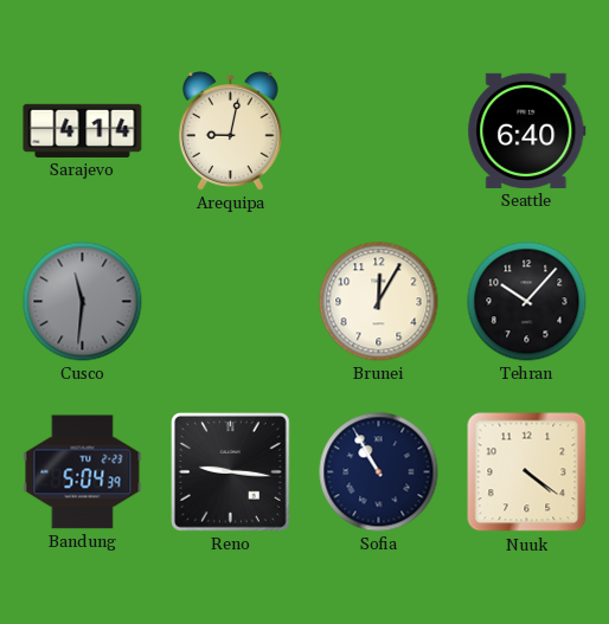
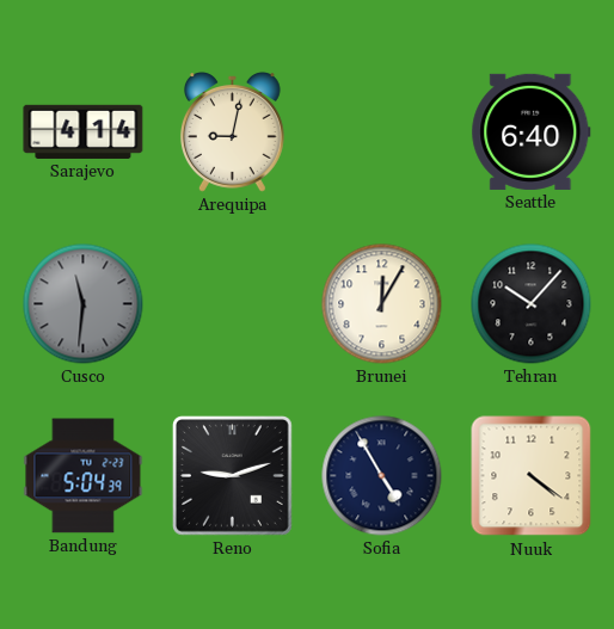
Reno: 9:16 -> 9:12
Sofia: 10:55 -> 4:55
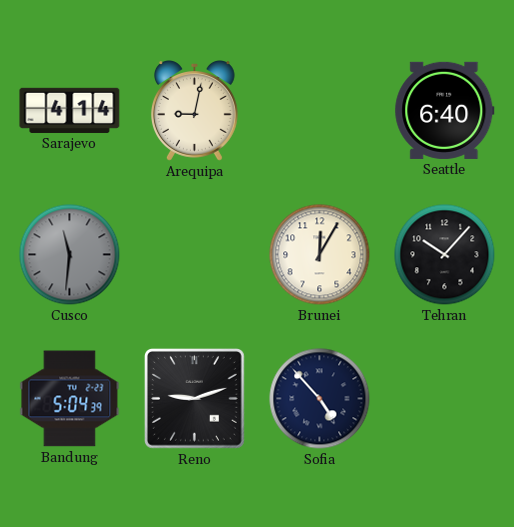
Sofia: 4:55 -> 4:53
Nuuk: 4:21 -> none
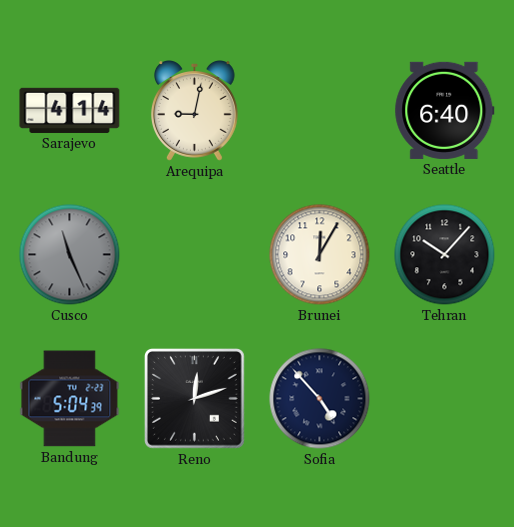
Cusco: 11:31 -> 11:26
Reno: 9:12 -> 12:12
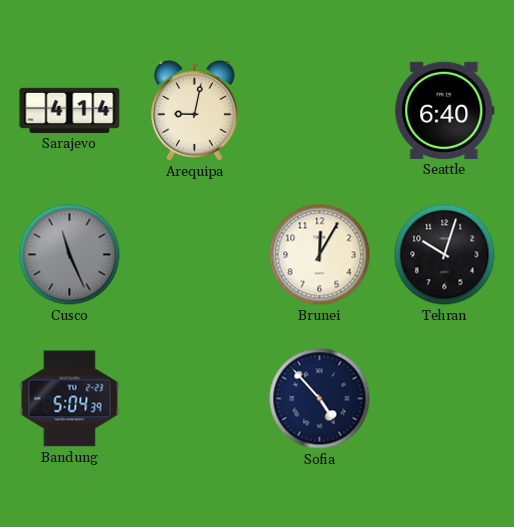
Tehran: 10:07 -> 10:03
Reno: 12:12 -> none
